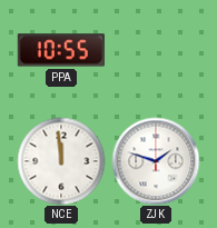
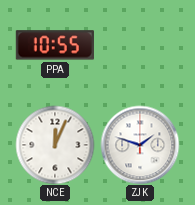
NCE: 11:59 -> 12:04
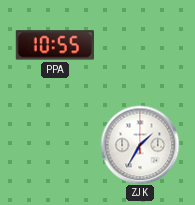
NCE: 12:04 -> none
ZJK: 1:48 -> 1:35
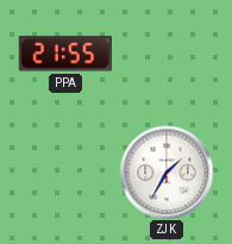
PPA: 10:55 -> 21:55
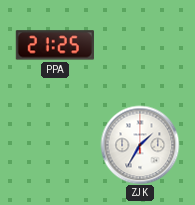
PPA: 21:55 -> 21:25
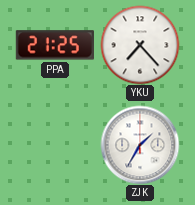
YKU: none -> 7:23
